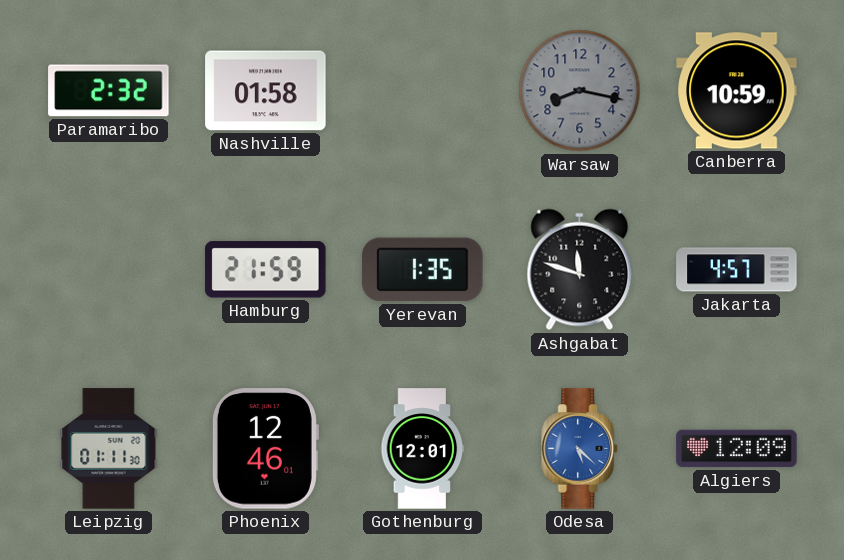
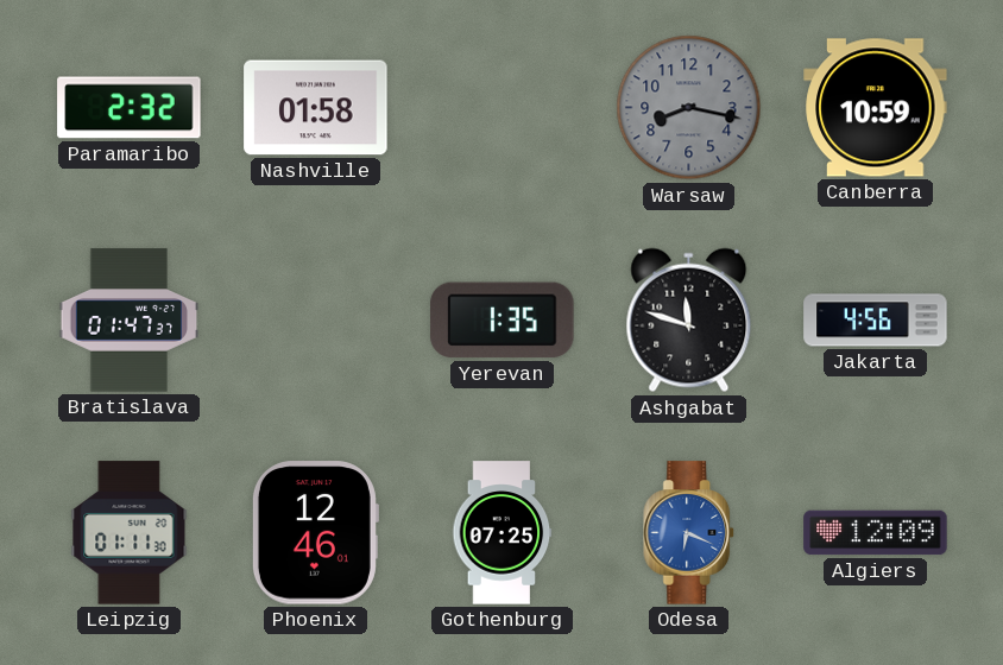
Bratislava: none -> 01:47
Hamburg: 21:59 -> none
Jakarta: 4:57 -> 4:56
Gothenburg: 12:01 -> 07:25
Odesa: 5:22 -> 6:19
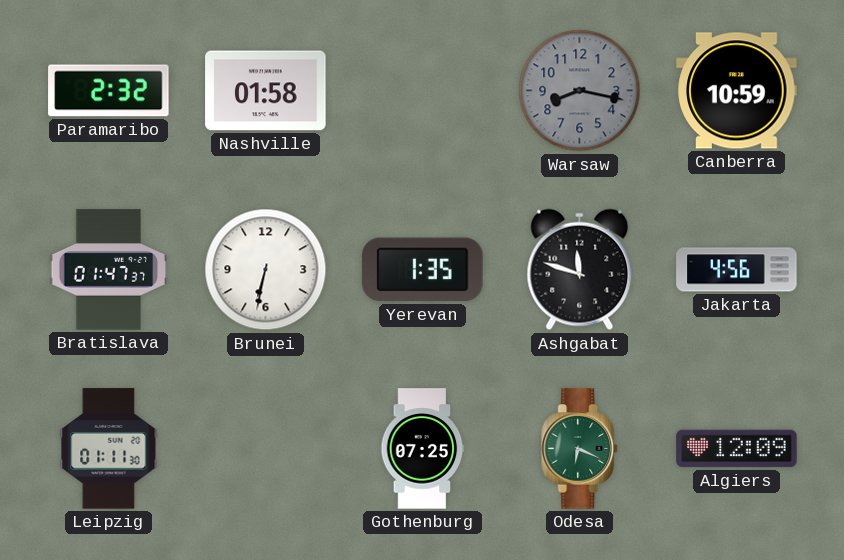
Brunei: none -> 6:32
Phoenix: 12:46 -> none
Odesa dial: blue -> green
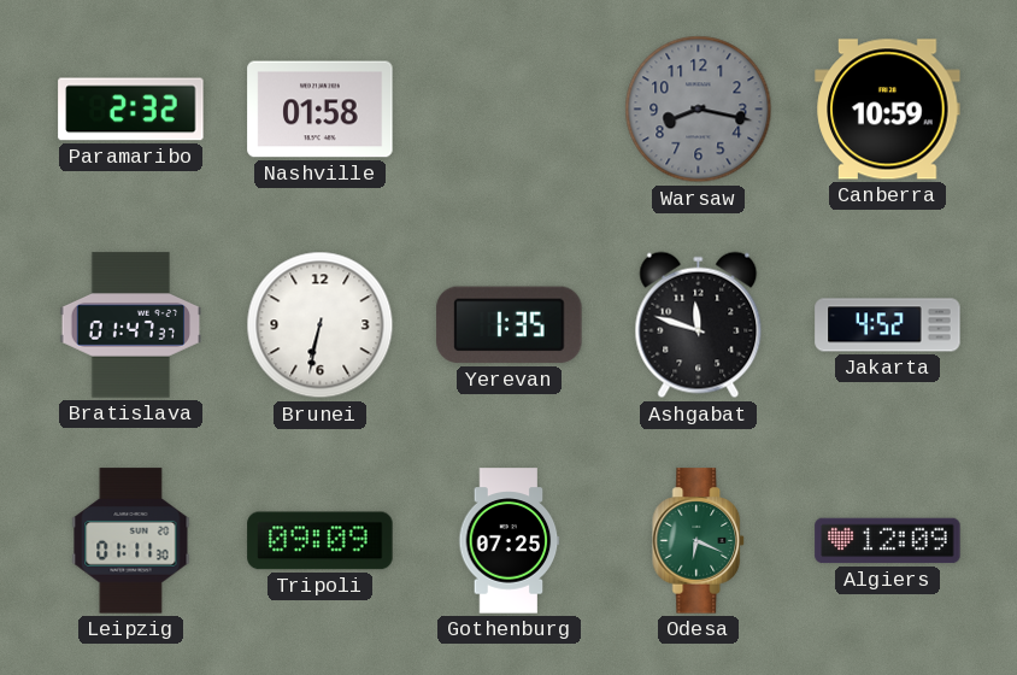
Jakarta: 4:56 -> 4:52
Tripoli: none -> 09:09
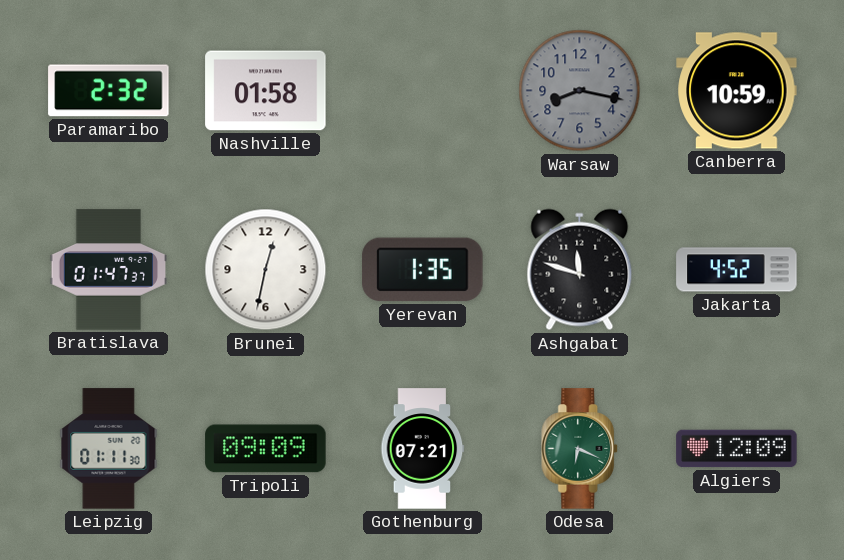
Brunei: 6:32 -> 12:32
Gothenburg: 07:25 -> 07:21
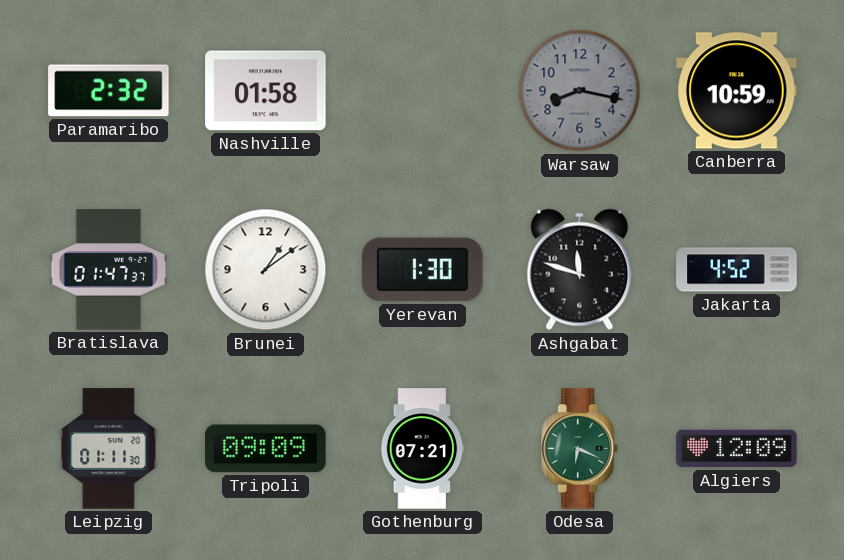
Brunei: 12:32 -> 1:09
Yerevan: 1:35 -> 1:30
